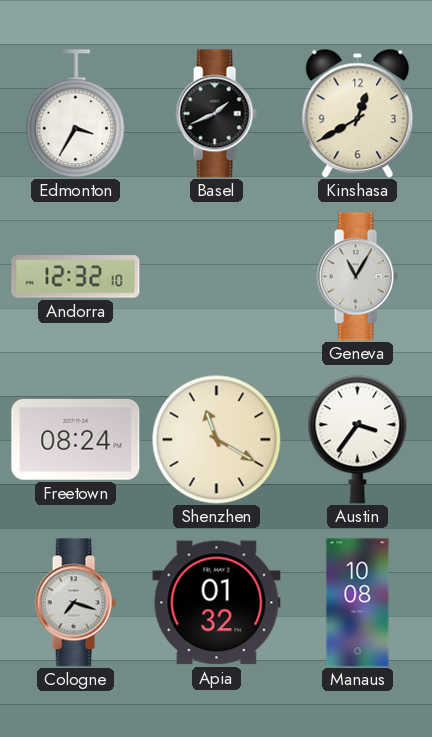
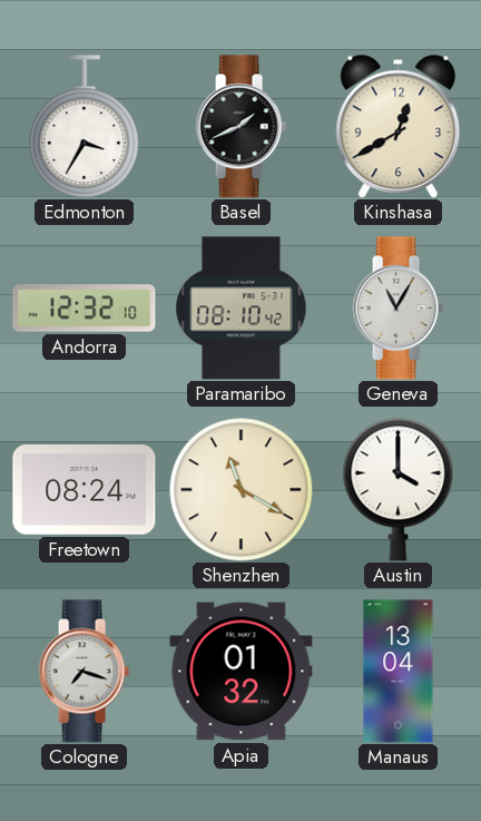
Paramaribo: none -> 08:10
Austin: 3:36 -> 4:00
Manaus: 10:08 -> 13:04
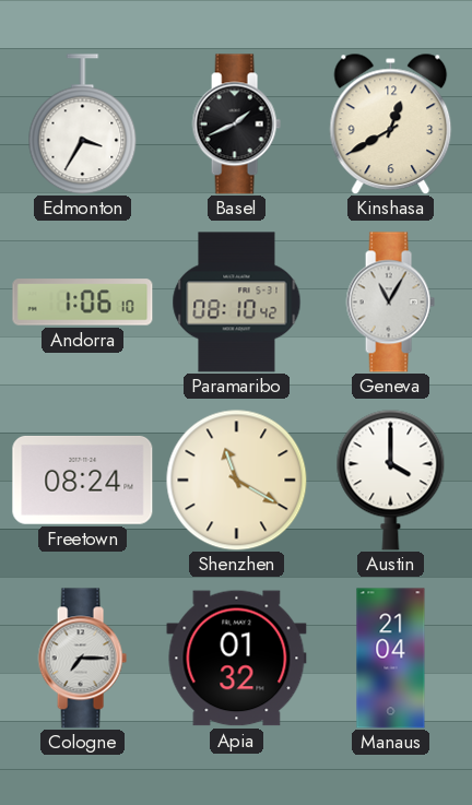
Andorra: 12:32 -> 1:06
Cologne: 7:18 -> 7:15
Manaus: 13:04 -> 21:04
